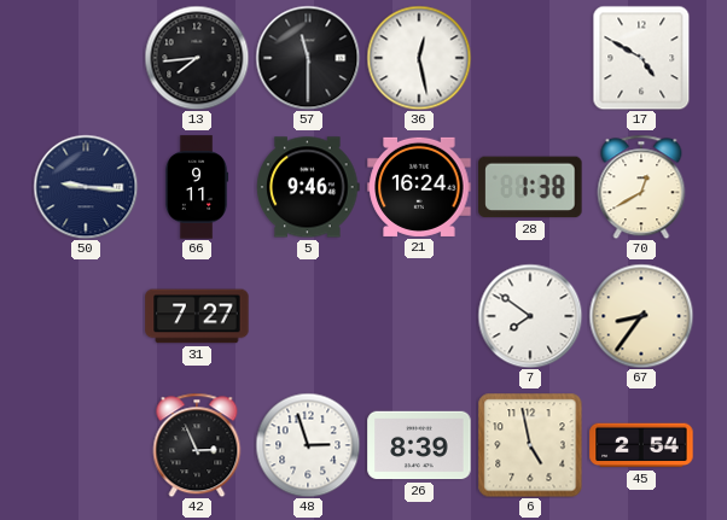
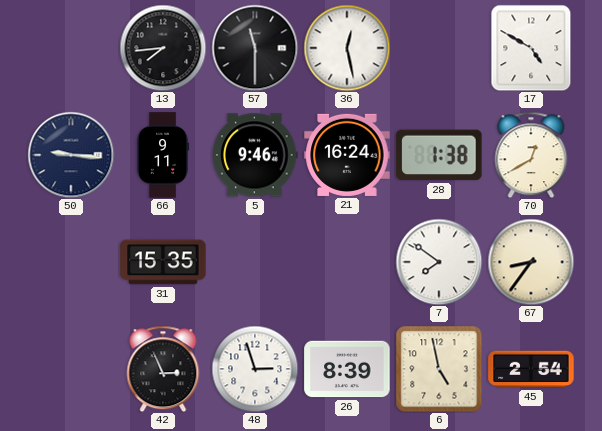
31: 7:27 -> 15:35
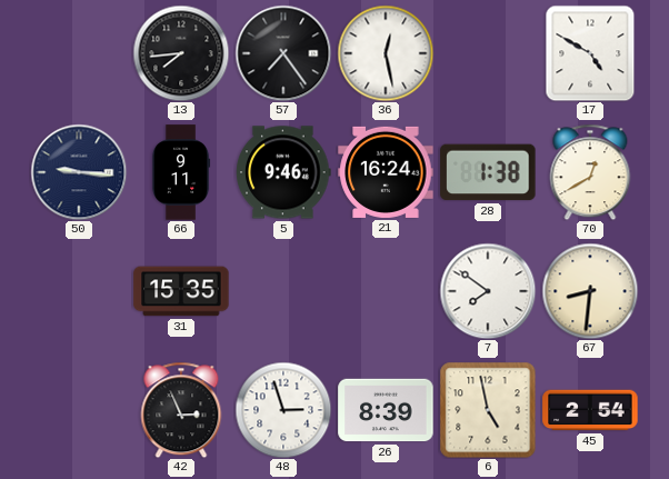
57: 11:30 -> 7:24
67: 8:36 -> 8:31
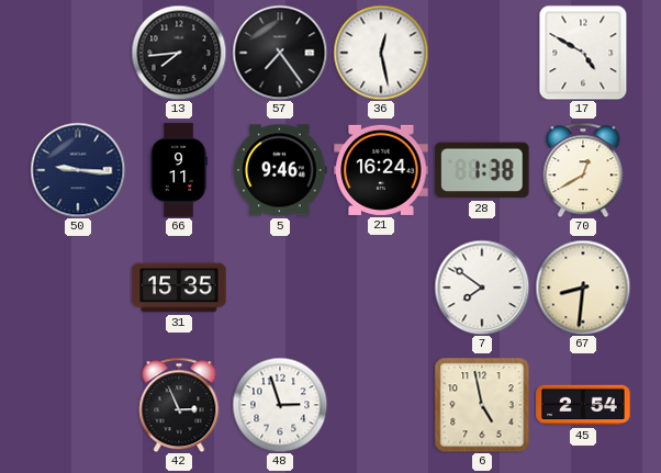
26: 8:39 -> none
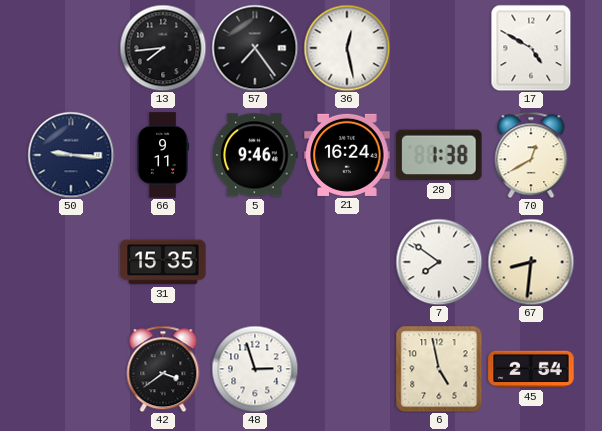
42: 2:56 -> 3:39
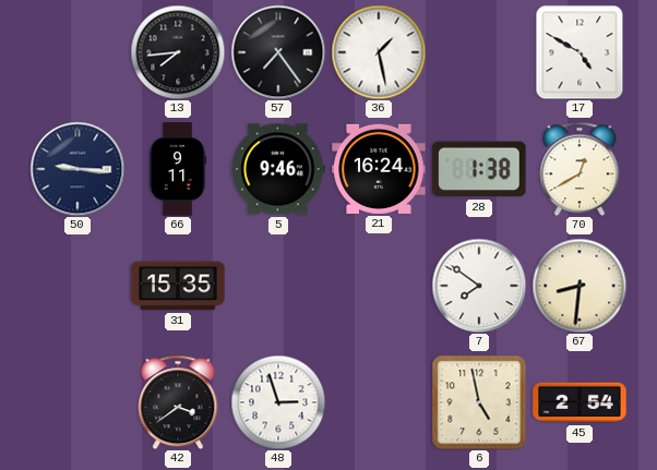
36: 12:28 -> 1:28
